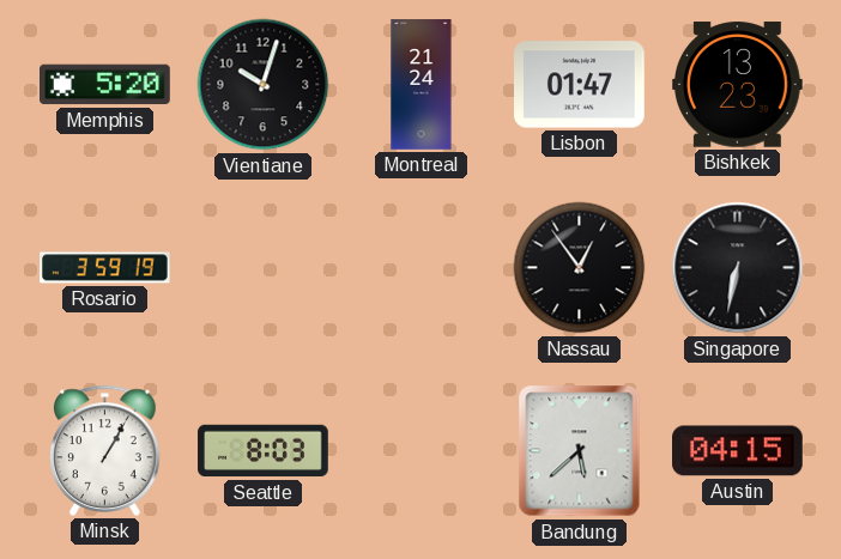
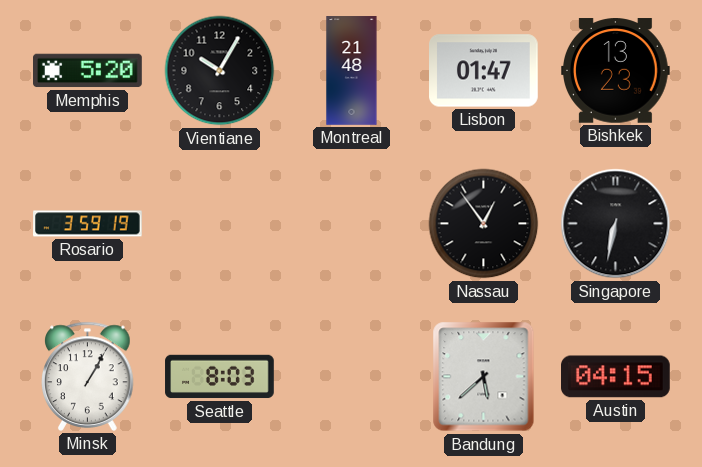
Vientiane: 10:03 -> 10:05
Montreal: 21:24 -> 21:48
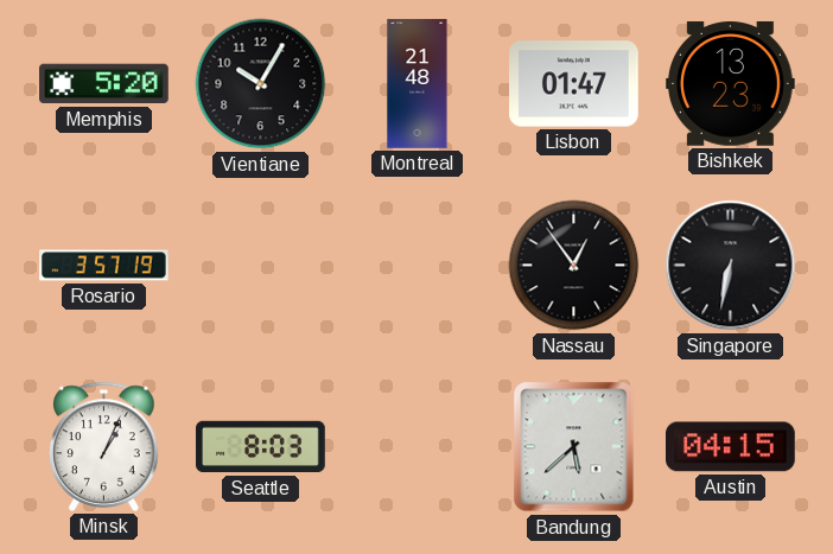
Rosario: 3:59 -> 3:57
Minsk: 1:05 -> 1:04
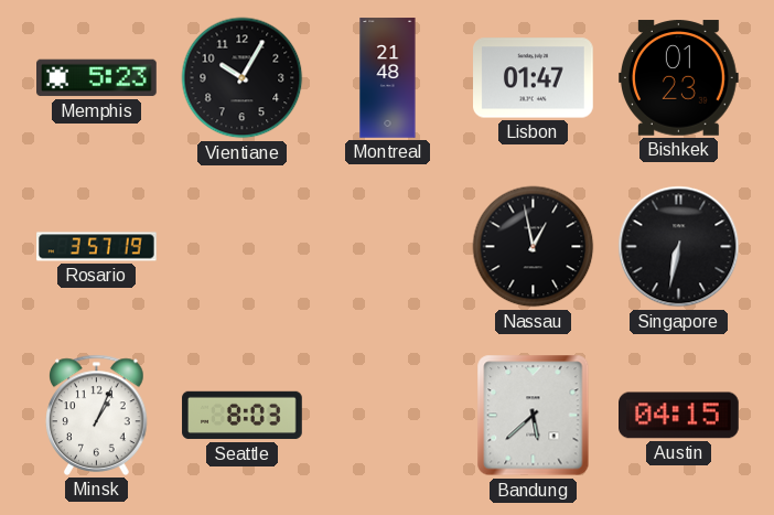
Memphis: 5:20 -> 5:23
Bishkek: 13:23 -> 01:23
Nassau: 12:54 -> 12:58
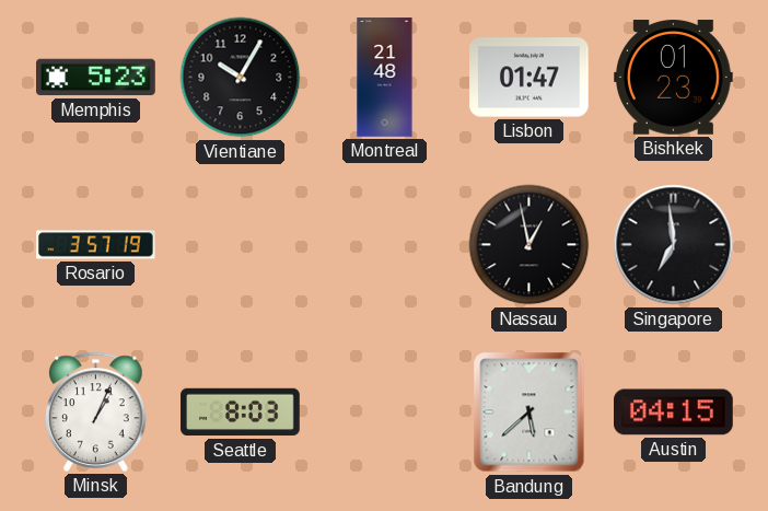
Singapore: 6:32 -> 6:59
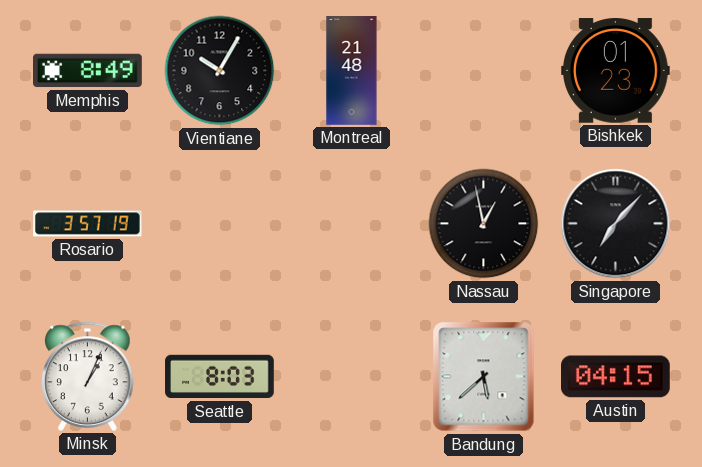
Memphis: 5:23 -> 8:49
Lisbon: 01:47 -> none
Singapore: 6:59 -> 7:07
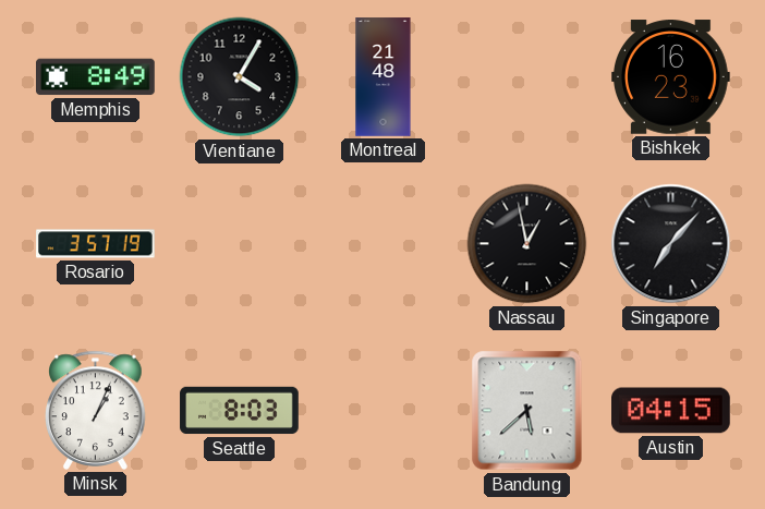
Vientiane: 10:05 -> 4:05
Bishkek: 01:23 -> 16:23
